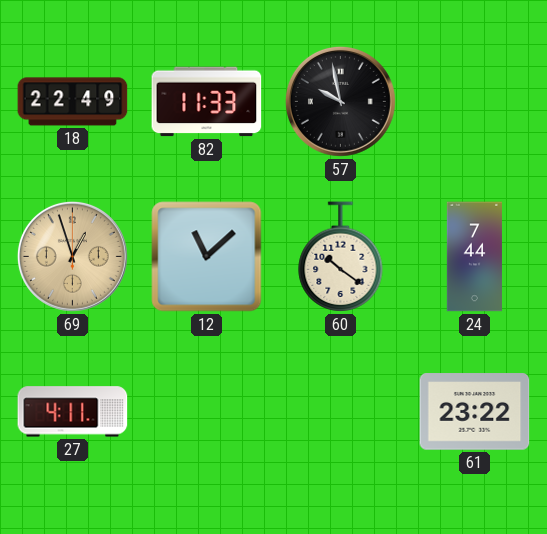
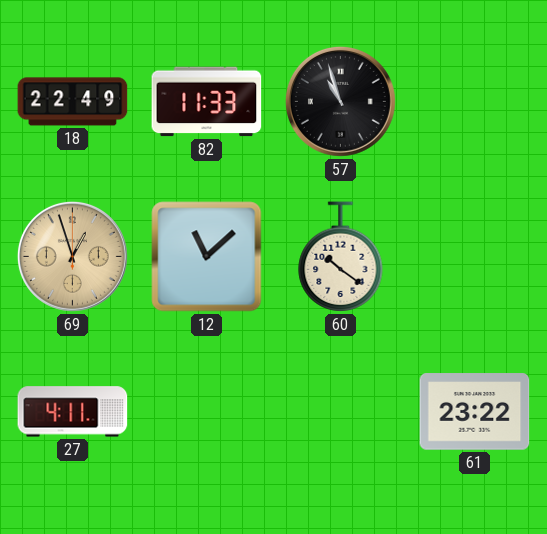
57: 9:58 -> 10:57
24: 7:44 -> none
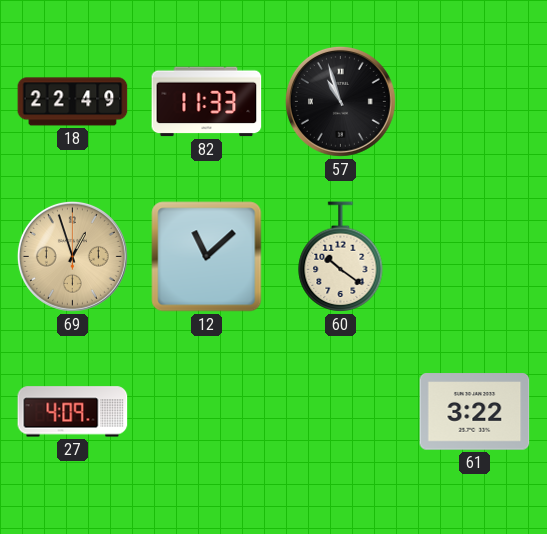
27: 4:11 -> 4:09
61: 23:22 -> 3:22
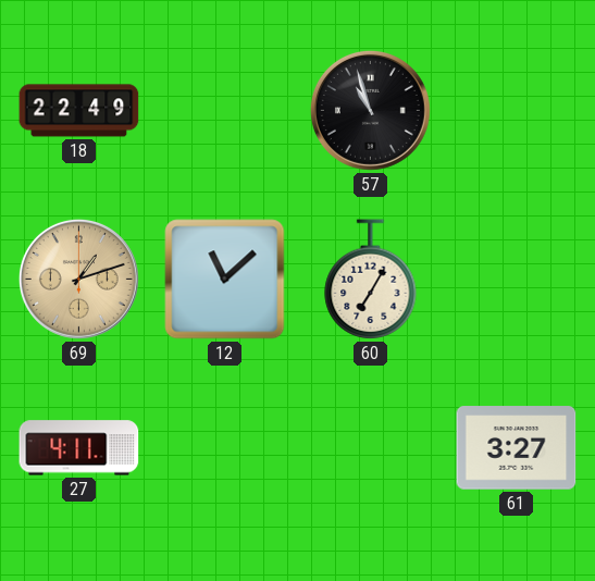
82: 11:33 -> none
69: 12:57 -> 1:12
60: 10:21 -> 7:05
27: 4:09 -> 4:11
61: 3:22 -> 3:27
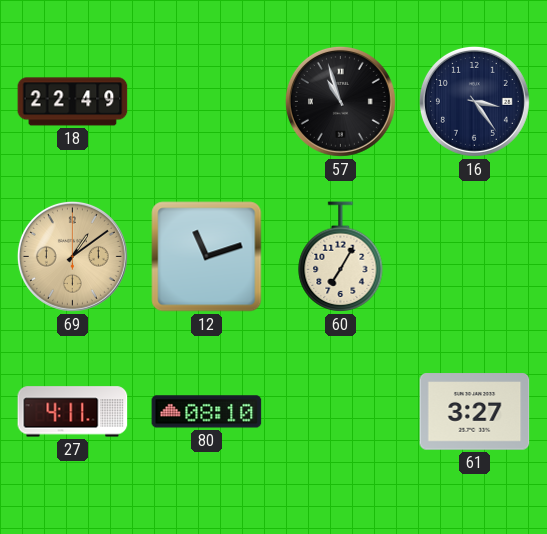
16: none -> 3:24
69: 1:12 -> 1:09
12: 11:08 -> 11:12
80: none -> 08:10
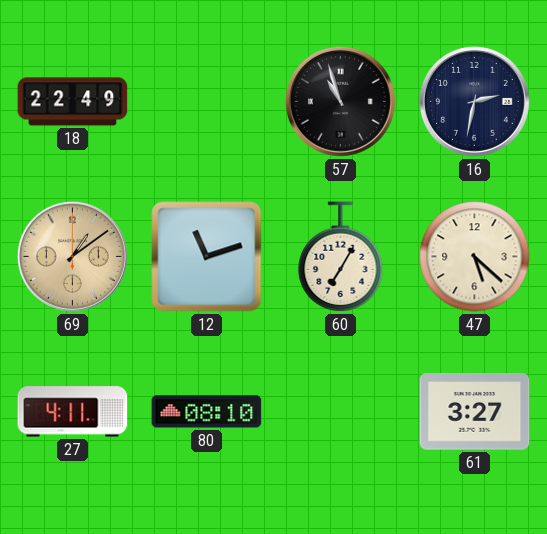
16: 3:24 -> 2:32
47: none -> 5:22
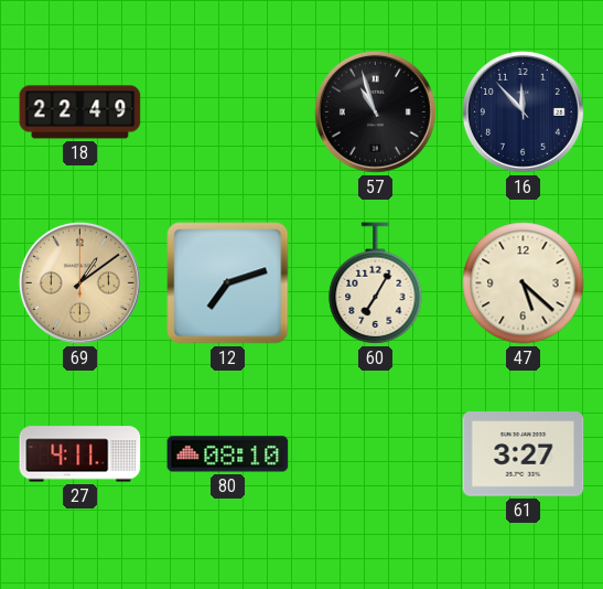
16: 2:32 -> 11:53
12: 11:12 -> 7:12
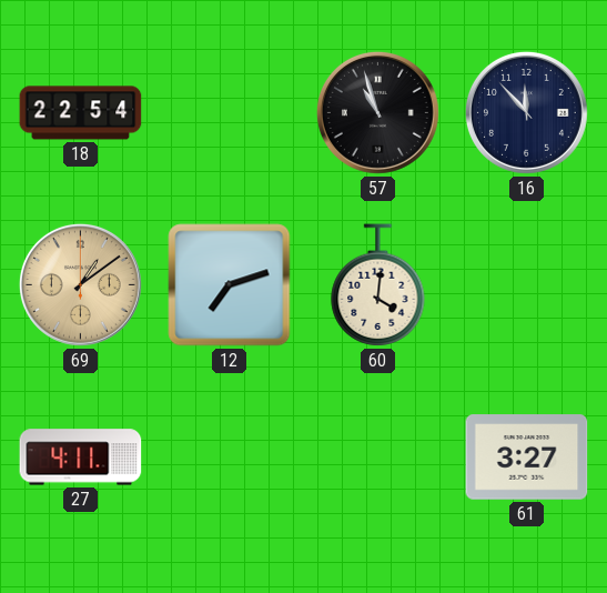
18: 22:49 -> 22:54
60: 7:05 -> 4:01
47: 5:22 -> none
80: 08:10 -> none
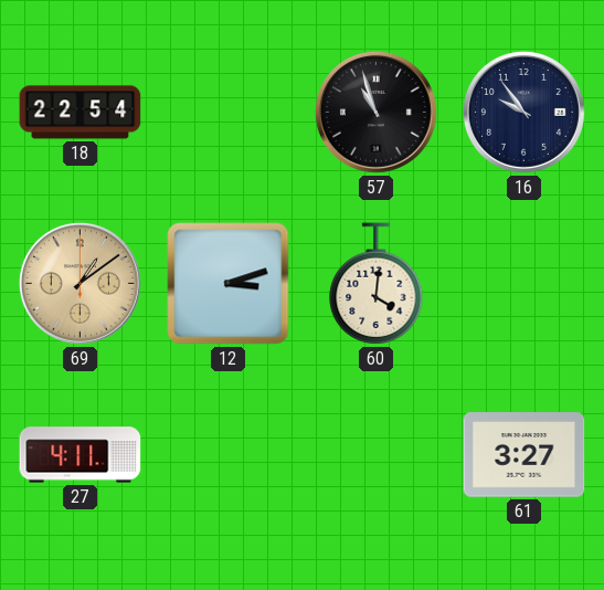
16: 11:53 -> 9:54
12: 7:12 -> 3:12
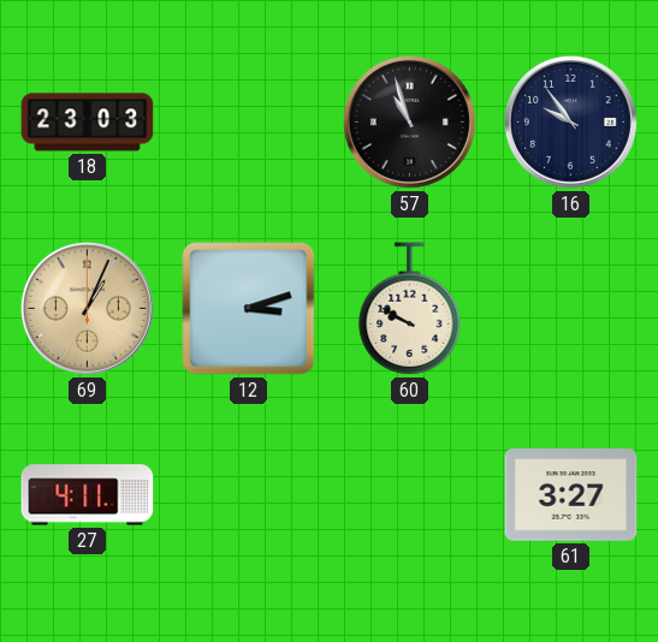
18: 22:54 -> 23:03
69: 1:09 -> 1:04
60: 4:01 -> 9:50
